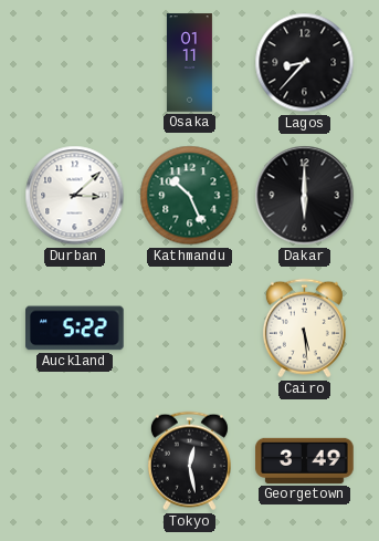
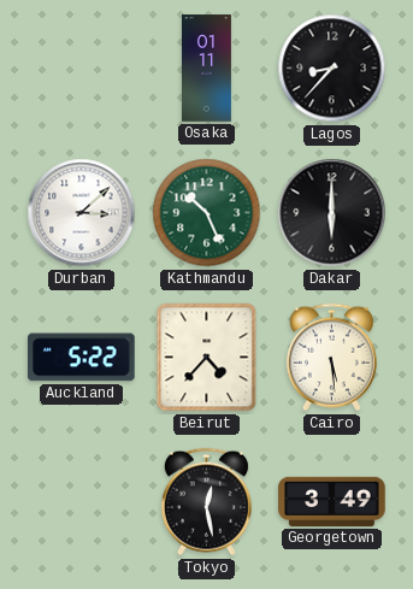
Beirut: none -> 4:37
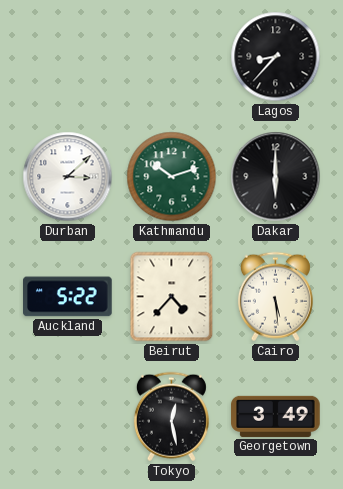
Osaka: 01:11 -> none
Kathmandu: 10:26 -> 10:12
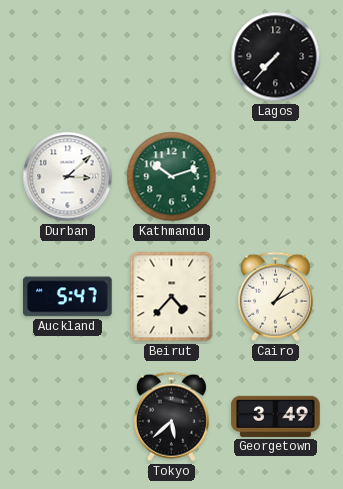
Lagos: 8:37 -> 7:37
Dakar: 6:00 -> none
Auckland: 5:22 -> 5:47
Cairo: 5:29 -> 1:10
Tokyo: 12:28 -> 5:38
